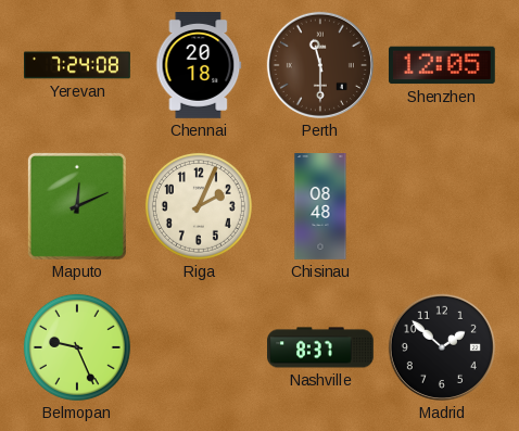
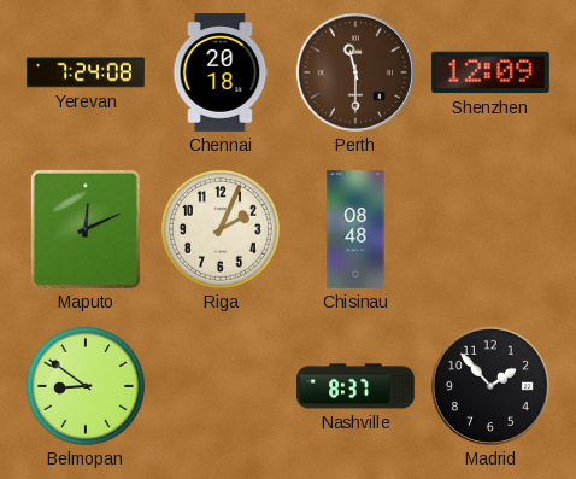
Shenzhen: 12:05 -> 12:09
Belmopan: 9:26 -> 8:51
Madrid: 1:52 -> 1:53
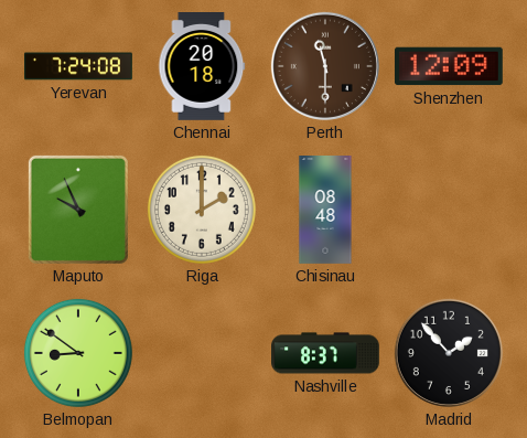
Maputo: 12:11 -> 9:56
Riga: 2:04 -> 2:00
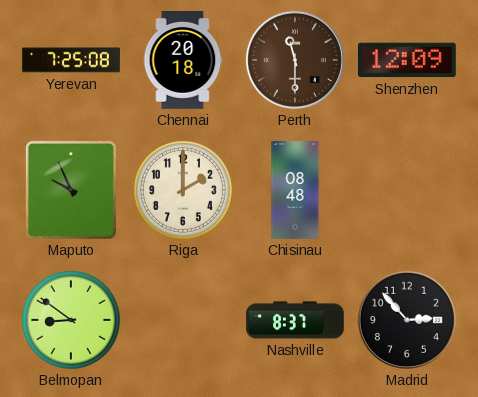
Yerevan: 7:24 -> 7:25
Madrid: 1:53 -> 2:53
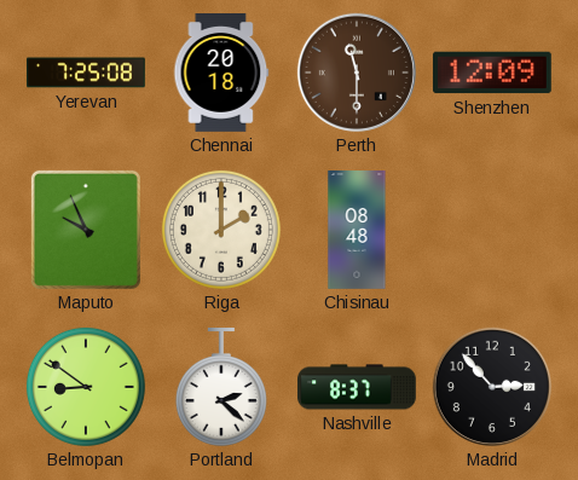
Portland: none -> 2:22
